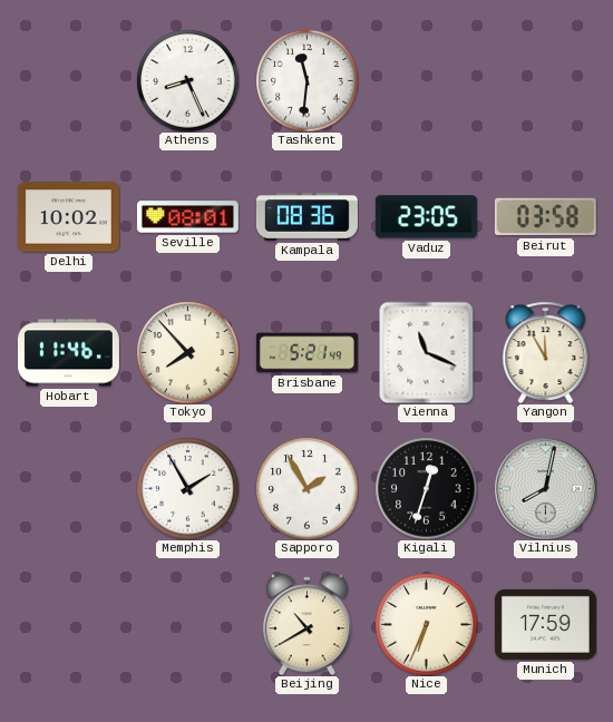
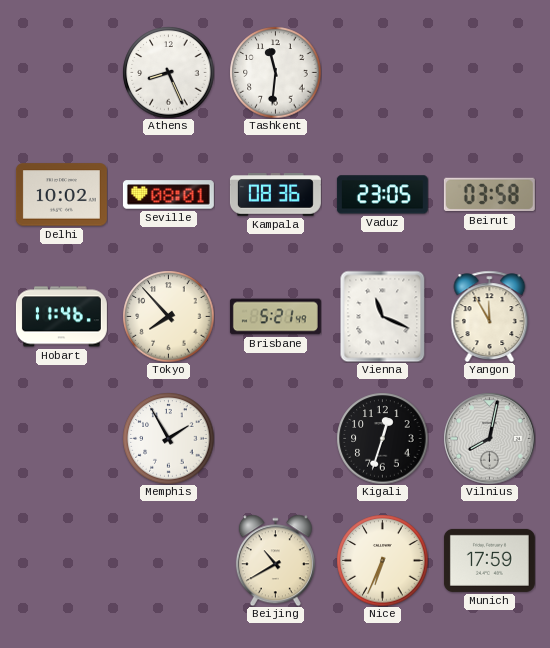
Sapporo: 1:55 -> none
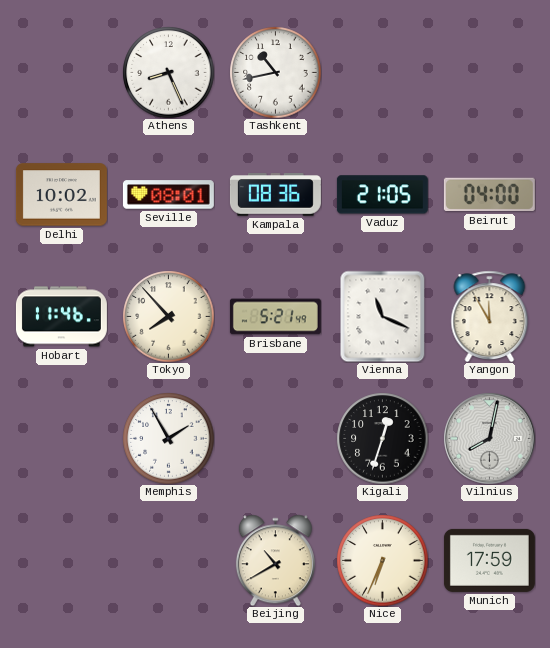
Tashkent: 11:31 -> 10:43
Vaduz: 23:05 -> 21:05
Beirut: 03:58 -> 04:00
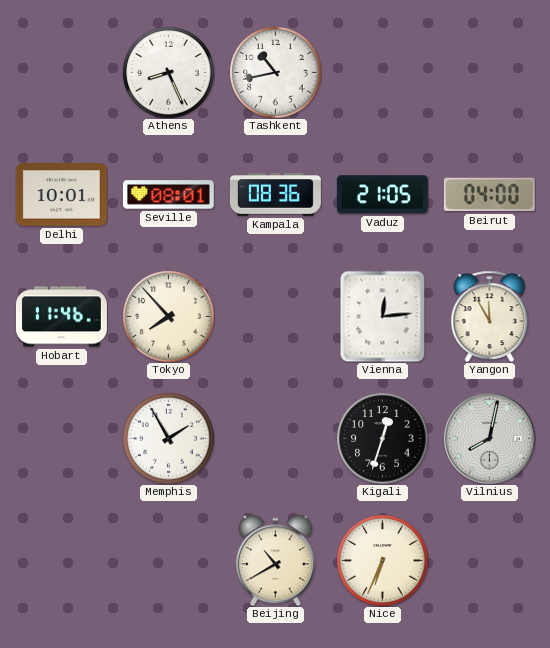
Delhi: 10:02 -> 10:01
Brisbane: 5:21 -> none
Vienna: 11:19 -> 12:14
Munich: 17:59 -> none
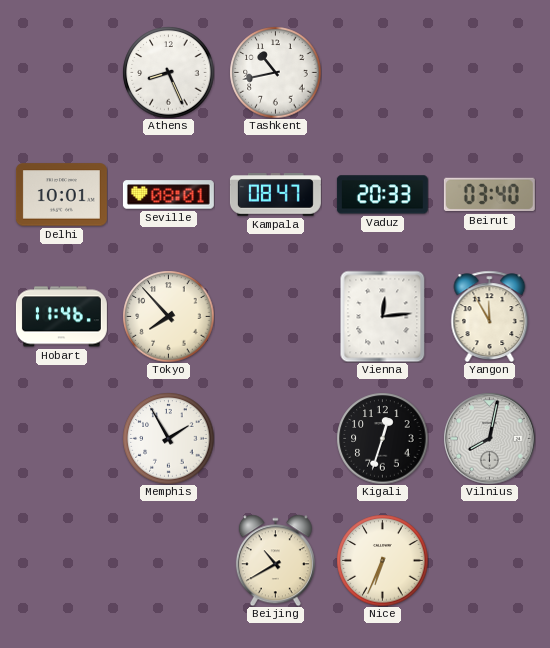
Kampala: 08:36 -> 08:47
Vaduz: 21:05 -> 20:33
Beirut: 04:00 -> 03:40
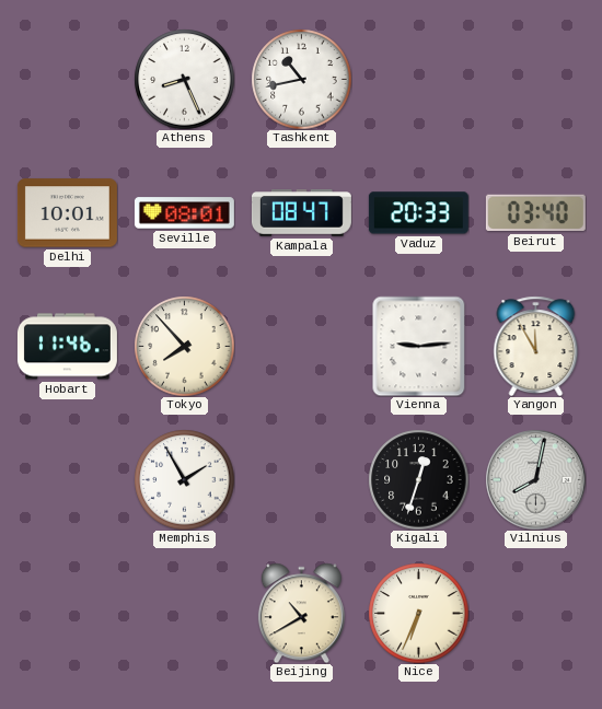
Vienna: 12:14 -> 9:14
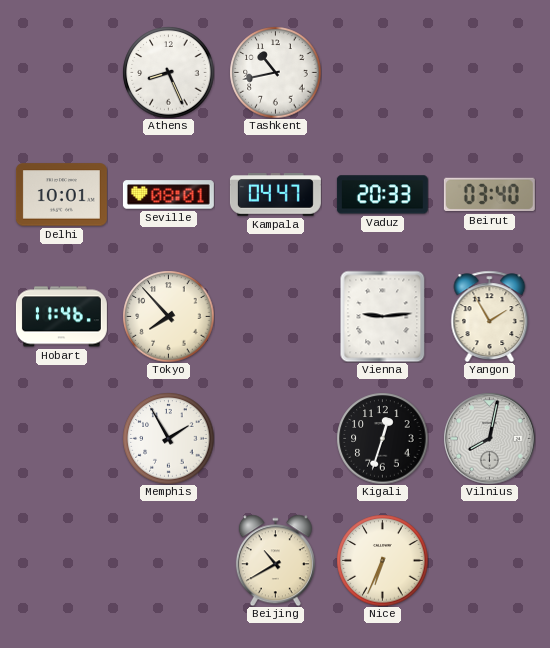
Kampala: 08:47 -> 04:47
Yangon: 11:55 -> 1:55
